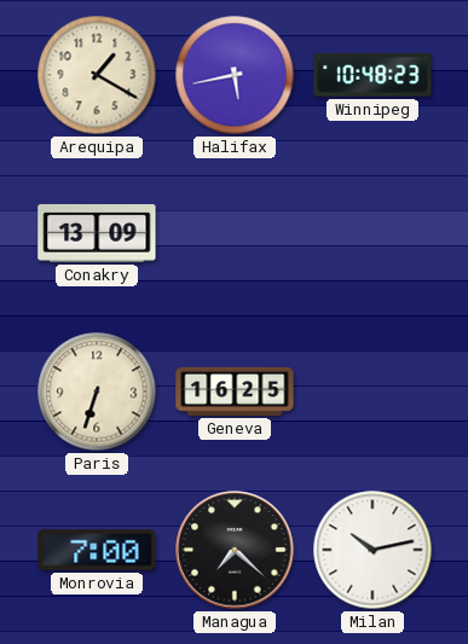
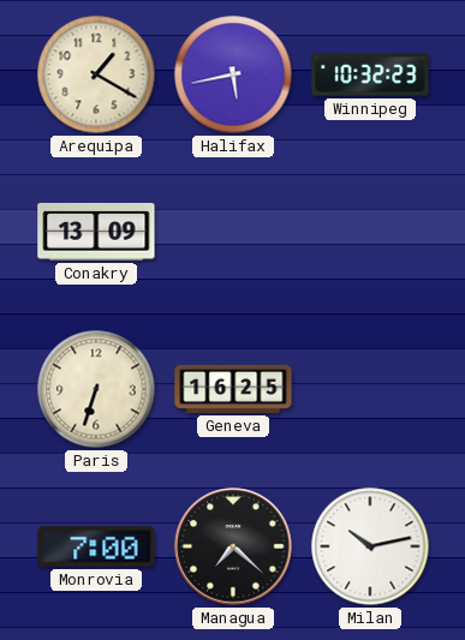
Winnipeg: 10:48 -> 10:32
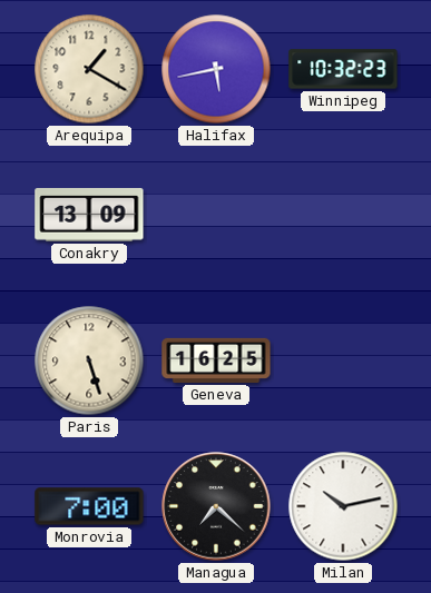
Paris: 6:33 -> 5:27
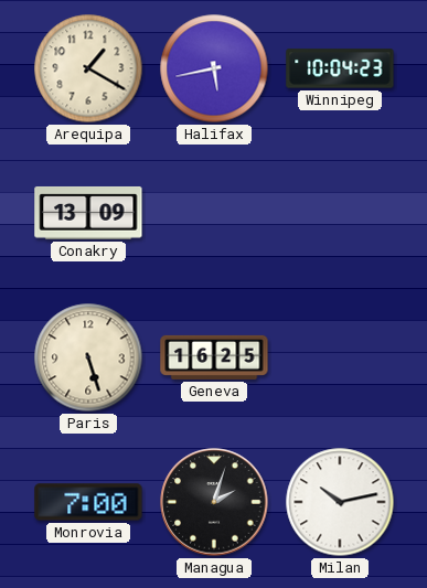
Winnipeg: 10:32 -> 10:04
Managua: 7:22 -> 2:03
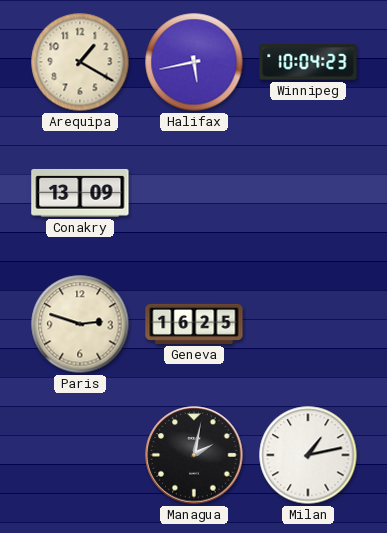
Paris: 5:27 -> 2:48
Monrovia: 7:00 -> none
Managua: 2:03 -> 2:02
Milan: 10:13 -> 1:13
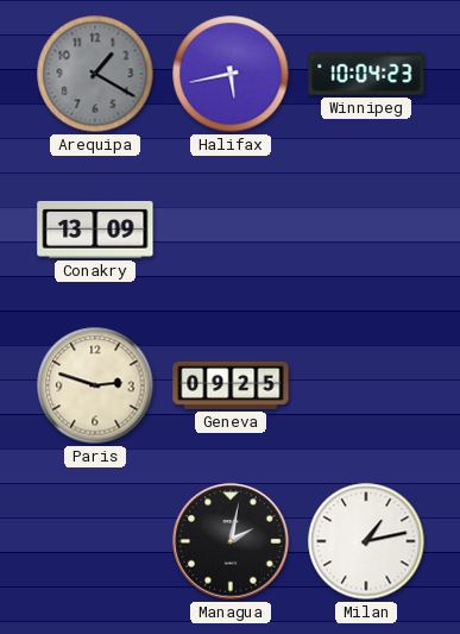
Arequipa dial: cream -> grey
Geneva: 16:25 -> 09:25
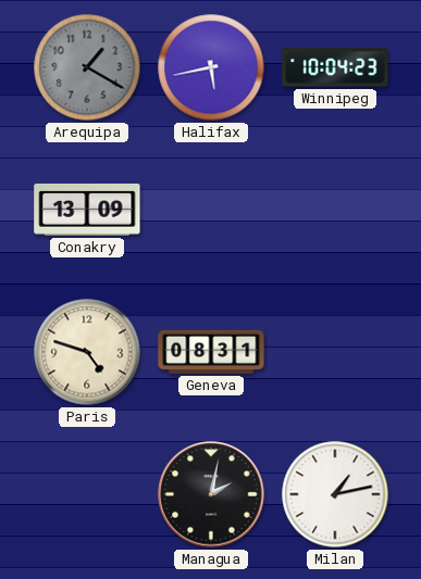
Paris: 2:48 -> 4:48
Geneva: 09:25 -> 08:31
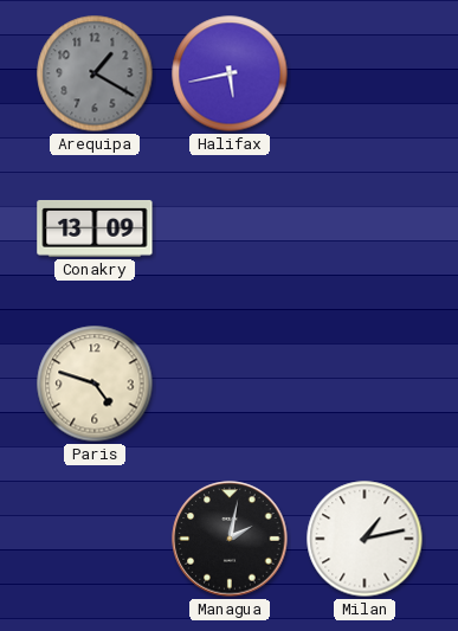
Winnipeg: 10:04 -> none
Geneva: 08:31 -> none
